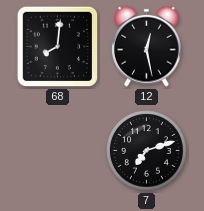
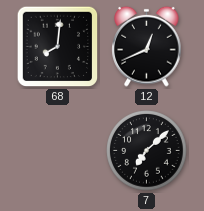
12: 12:28 -> 12:41
7: 7:12 -> 7:08
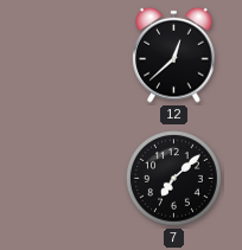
68: 8:01 -> none
12: 12:41 -> 12:38
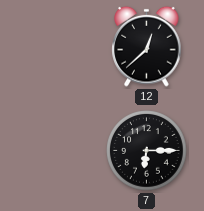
7: 7:08 -> 6:15
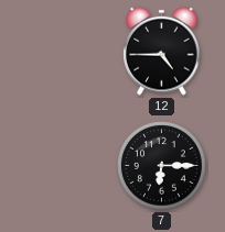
12: 12:38 -> 4:45
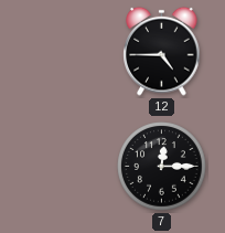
7: 6:15 -> 12:15
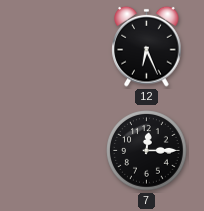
12: 4:45 -> 6:26
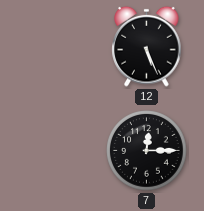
12: 6:26 -> 5:26
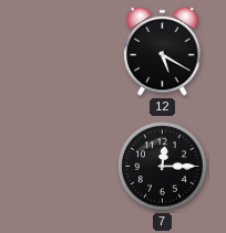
12: 5:26 -> 5:20
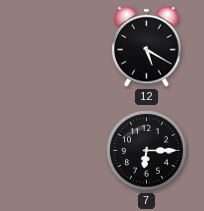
7: 12:15 -> 6:15
